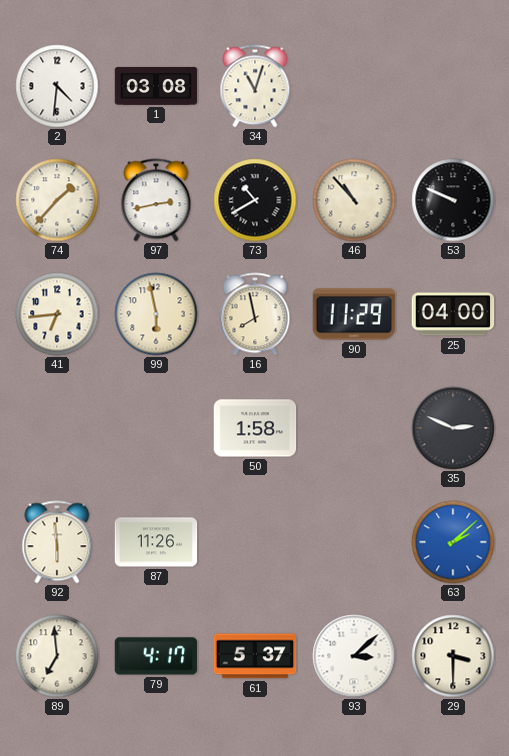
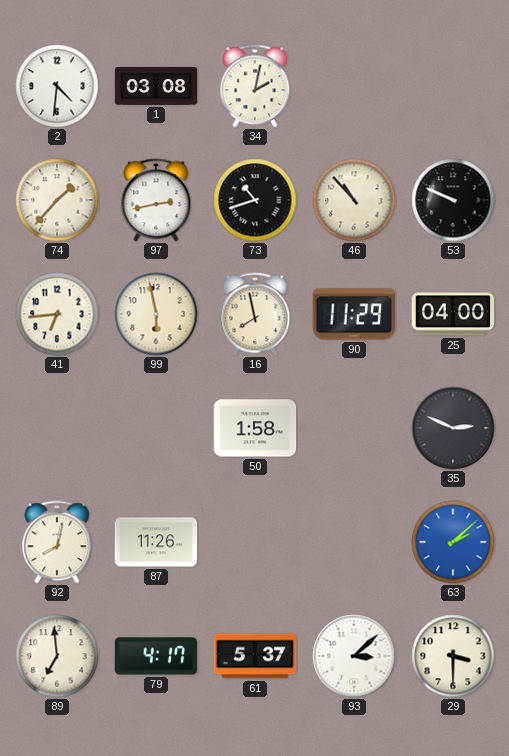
34: 11:03 -> 2:02
73: 10:40 -> 10:42
92: 5:59 -> 8:02
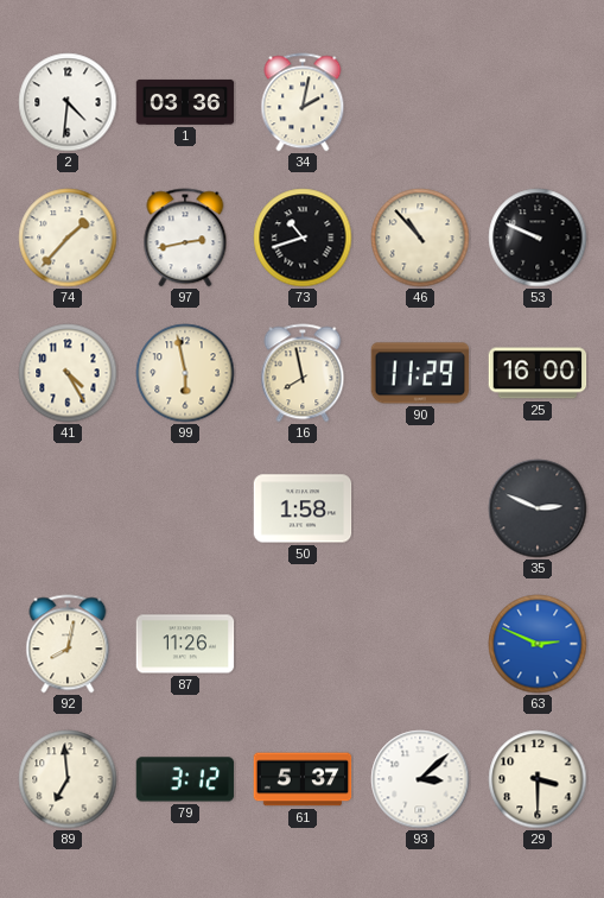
1: 03:08 -> 03:36
41: 6:44 -> 4:25
25: 04:00 -> 16:00
63: 2:08 -> 2:49
79: 4:17 -> 3:12
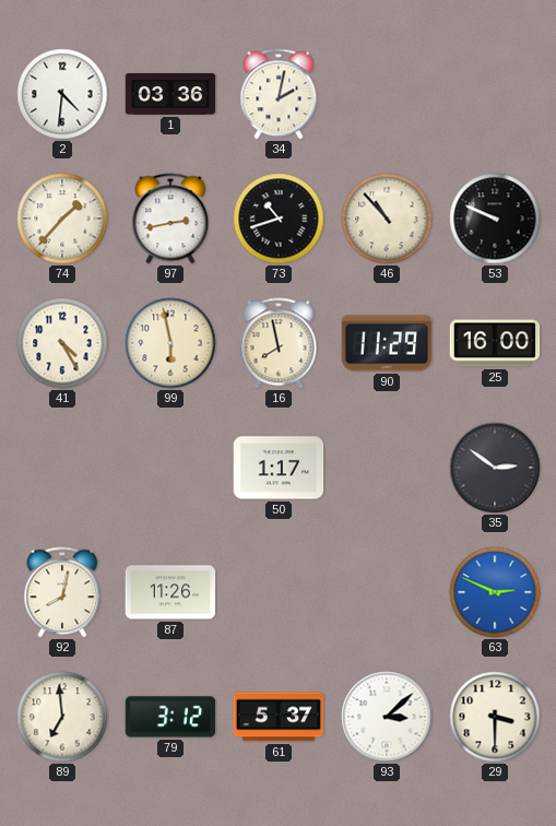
50: 1:58 -> 1:17
35: 2:49 -> 2:51
